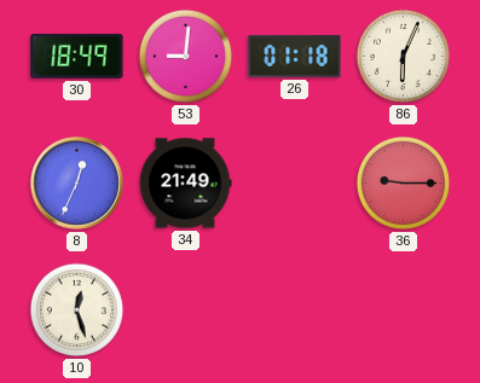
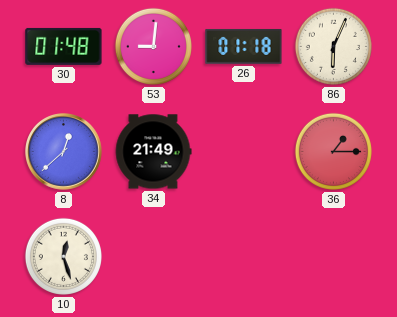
30: 18:49 -> 01:48
8: 12:34 -> 12:38
36: 9:15 -> 1:15
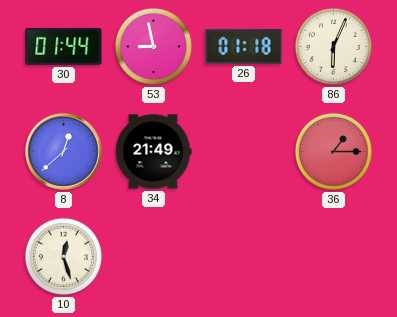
30: 01:48 -> 01:44
53: 9:01 -> 8:58
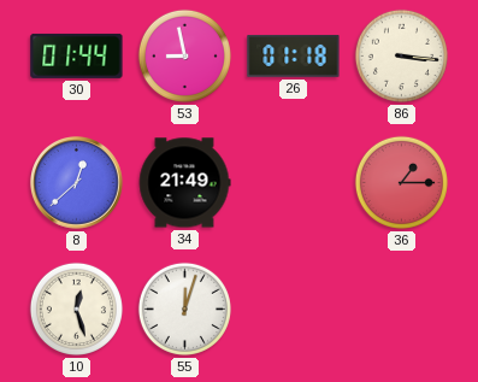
86: 6:04 -> 3:16
55: none -> 12:03
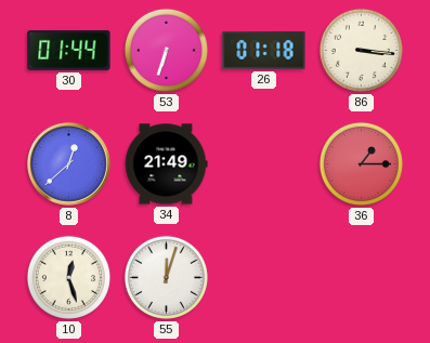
53: 8:58 -> 6:33
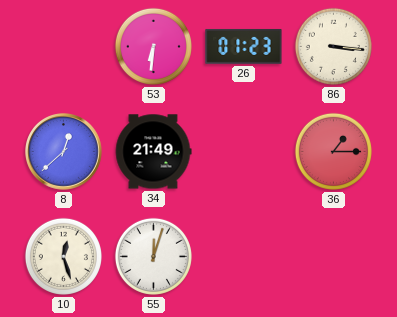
30: 01:44 -> none
53: 6:33 -> 6:31
26: 01:18 -> 01:23
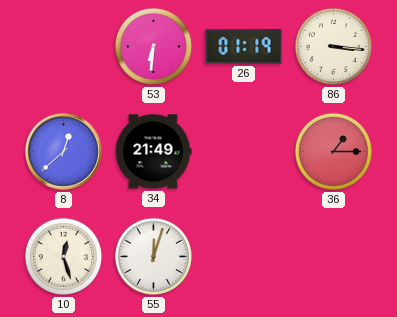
26: 01:23 -> 01:19
